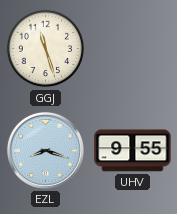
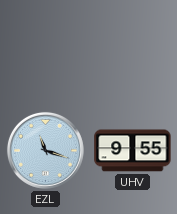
GGJ: 11:27 -> none
EZL: 8:18 -> 11:18
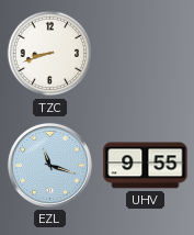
TZC: none -> 8:42
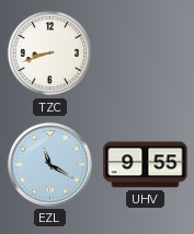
EZL: 11:18 -> 11:20
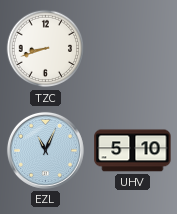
EZL: 11:20 -> 11:04
UHV: 9:55 -> 5:10
